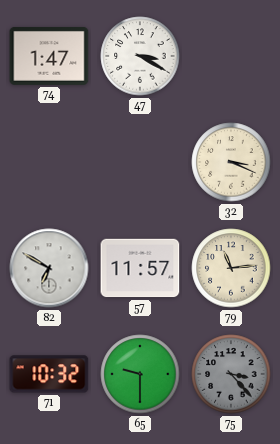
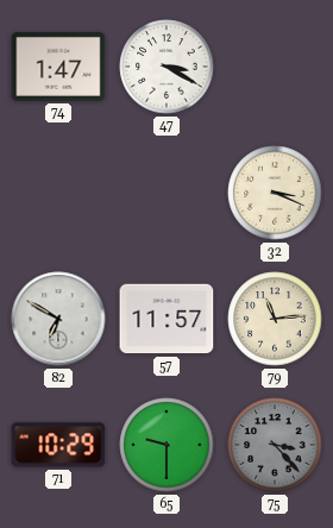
71: 10:32 -> 10:29
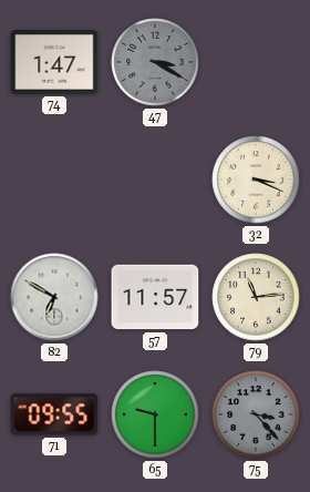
47 dial: white -> grey
71: 10:29 -> 09:55
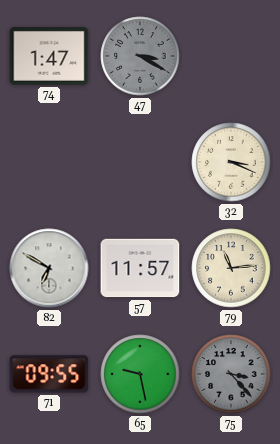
65: 9:30 -> 9:28
